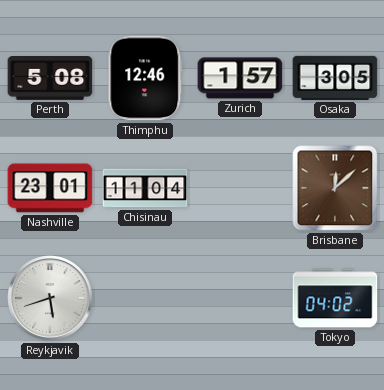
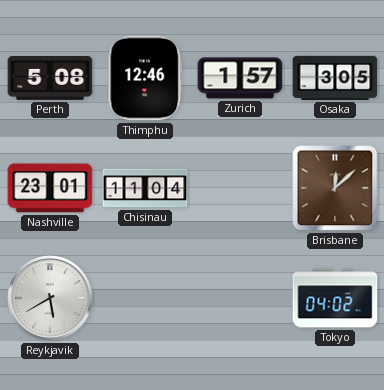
Reykjavik: 5:42 -> 5:40
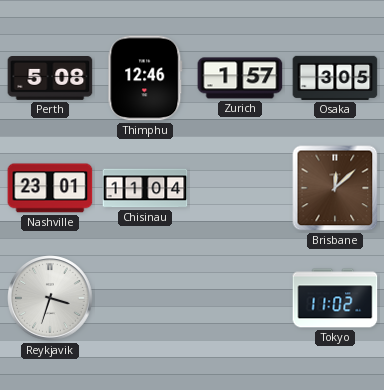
Reykjavik: 5:40 -> 3:33
Tokyo: 04:02 -> 11:02
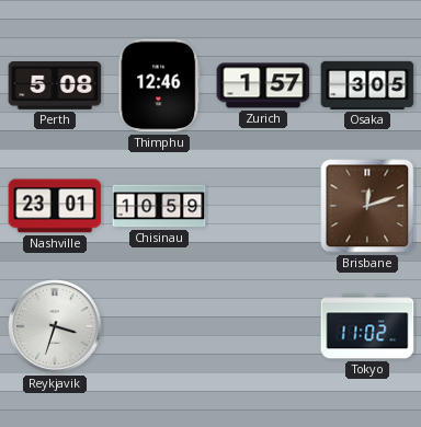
Chisinau: 11:04 -> 10:59
Brisbane: 12:08 -> 12:12
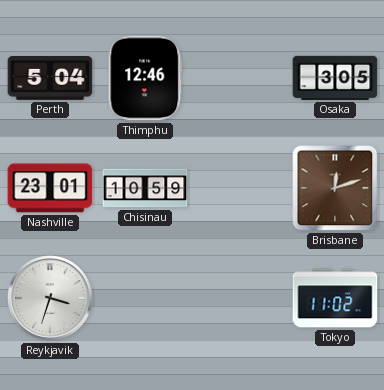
Perth: 5:08 -> 5:04
Zurich: 1:57 -> none
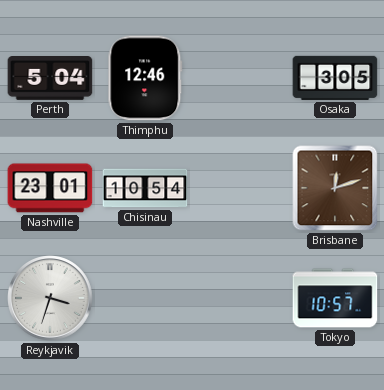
Chisinau: 10:59 -> 10:54
Tokyo: 11:02 -> 10:57
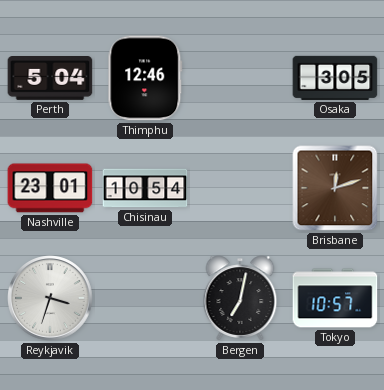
Bergen: none -> 7:02
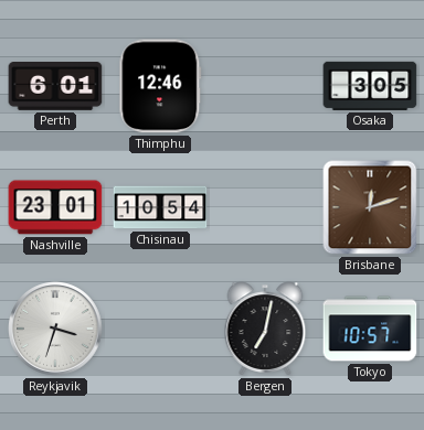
Perth: 5:04 -> 6:01
